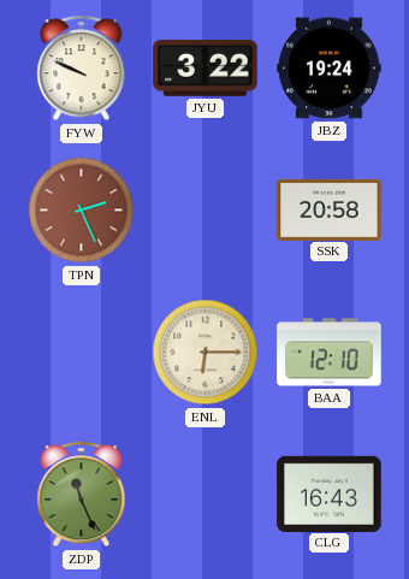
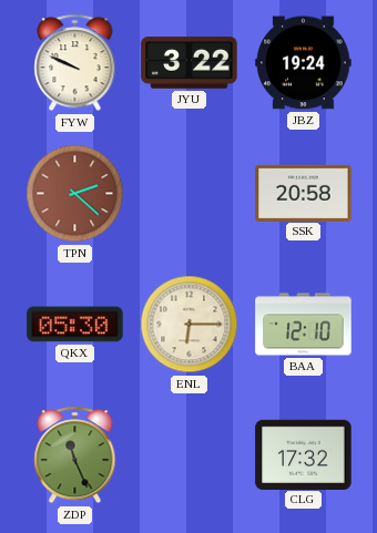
TPN: 2:26 -> 2:22
QKX: none -> 05:30
CLG: 16:43 -> 17:32
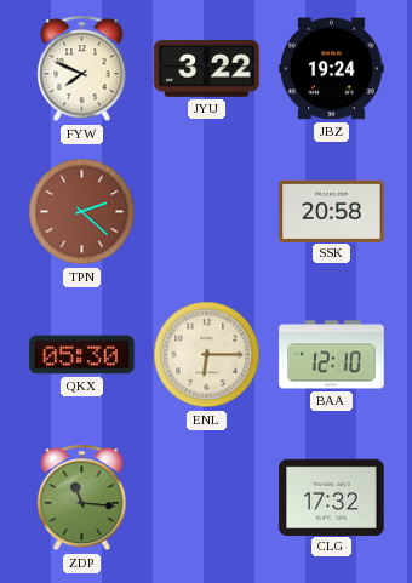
FYW: 9:49 -> 7:49
ZDP: 11:26 -> 11:16
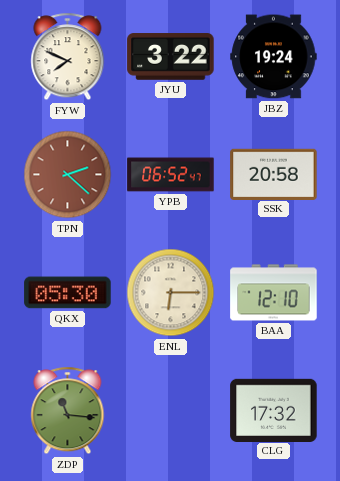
YPB: none -> 06:52
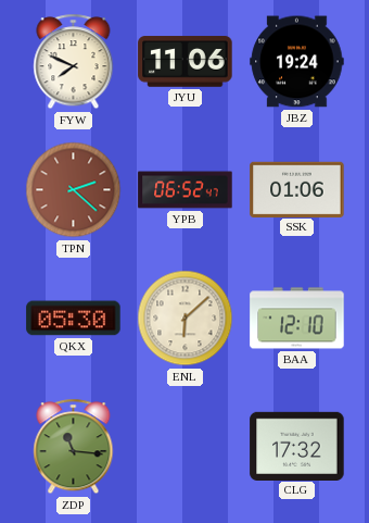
JYU: 3:22 -> 11:06
SSK: 20:58 -> 01:06
ENL: 6:15 -> 6:08
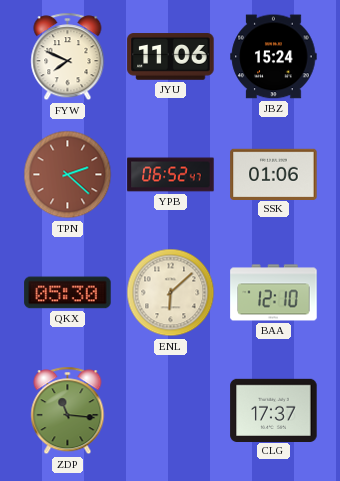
JBZ: 19:24 -> 15:24
CLG: 17:32 -> 17:37
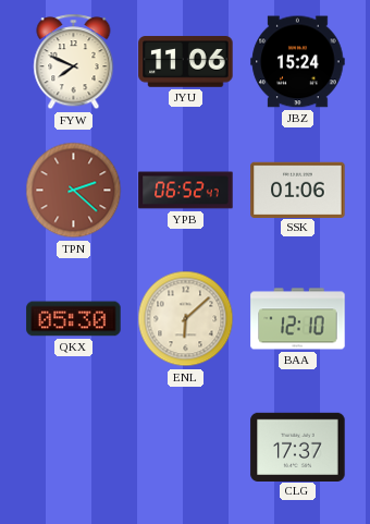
ZDP: 11:16 -> none
